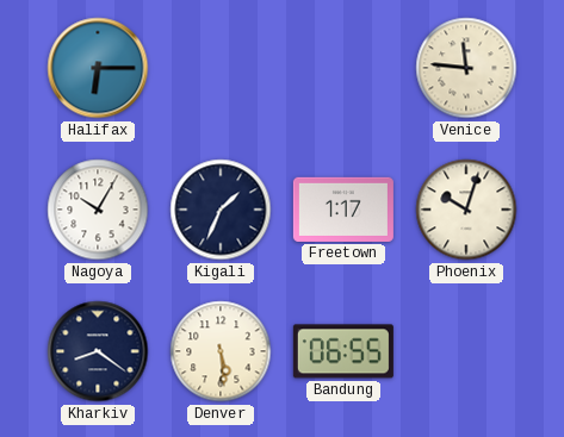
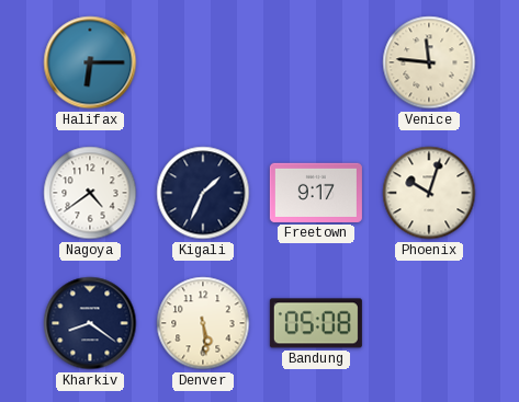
Nagoya: 10:05 -> 4:39
Freetown: 1:17 -> 9:17
Bandung: 06:55 -> 05:08
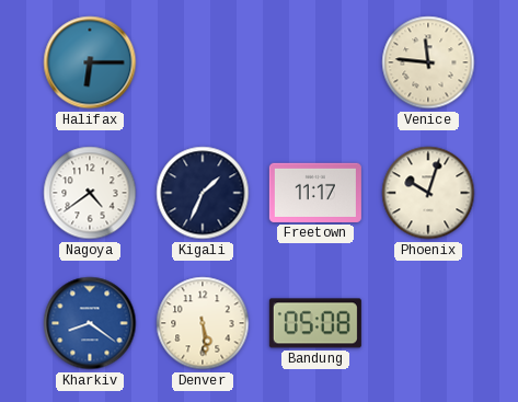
Freetown: 9:17 -> 11:17
Kharkiv dial: navy -> blue
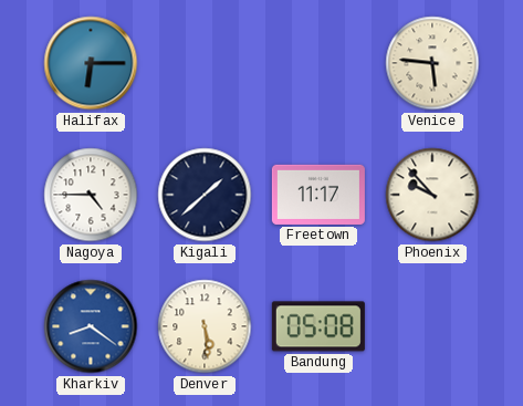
Venice: 11:46 -> 5:46
Nagoya: 4:39 -> 4:45
Kigali: 1:34 -> 1:38
Phoenix: 10:03 -> 9:53
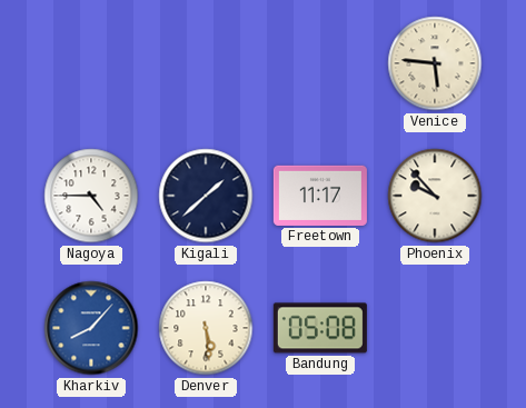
Halifax: 6:15 -> none
Kharkiv: 8:21 -> 8:07
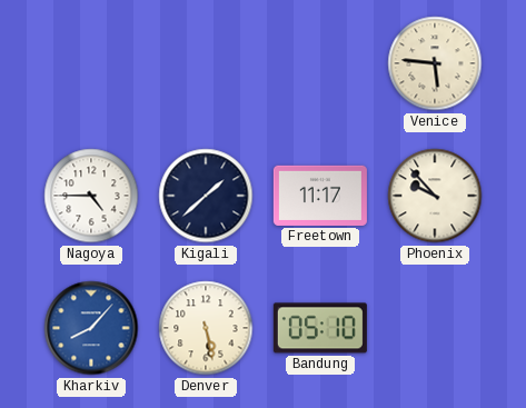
Denver: 5:29 -> 5:28
Bandung: 05:08 -> 05:10
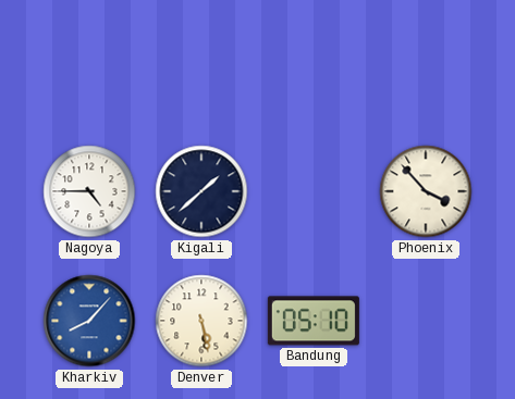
Venice: 5:46 -> none
Freetown: 11:17 -> none
Phoenix: 9:53 -> 3:53
